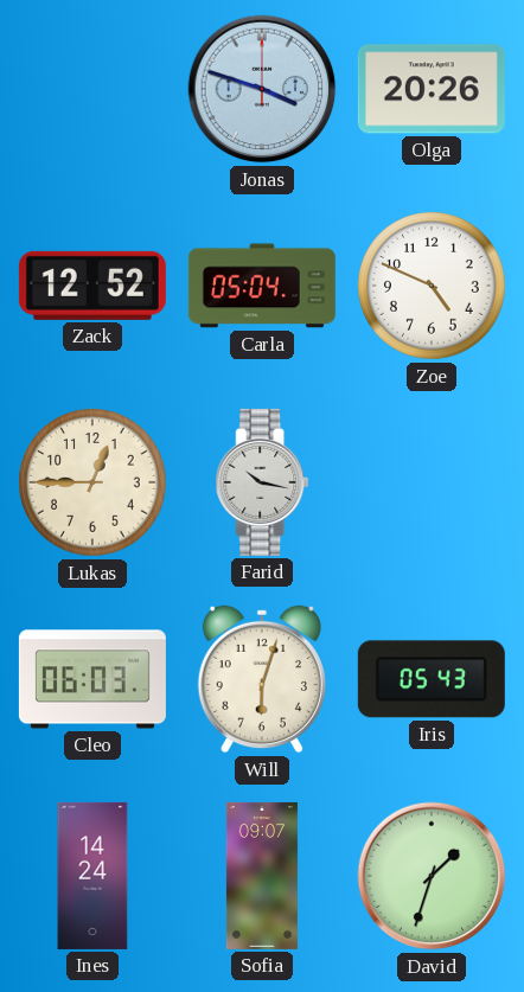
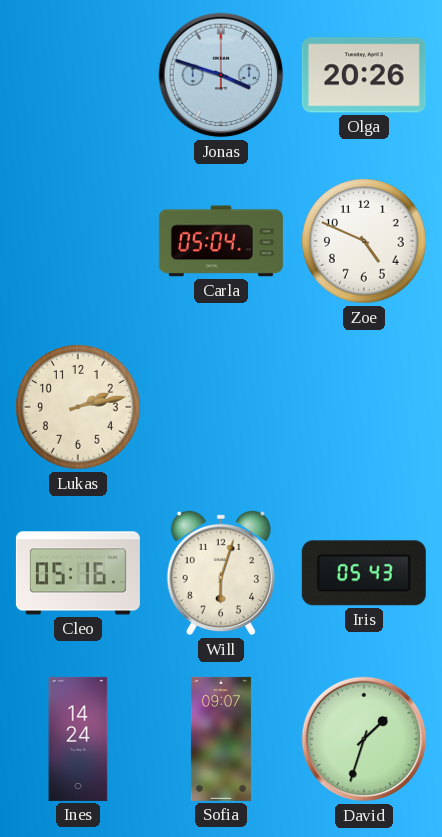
Zack: 12:52 -> none
Lukas: 12:45 -> 2:13
Farid: 10:17 -> none
Cleo: 06:03 -> 05:16
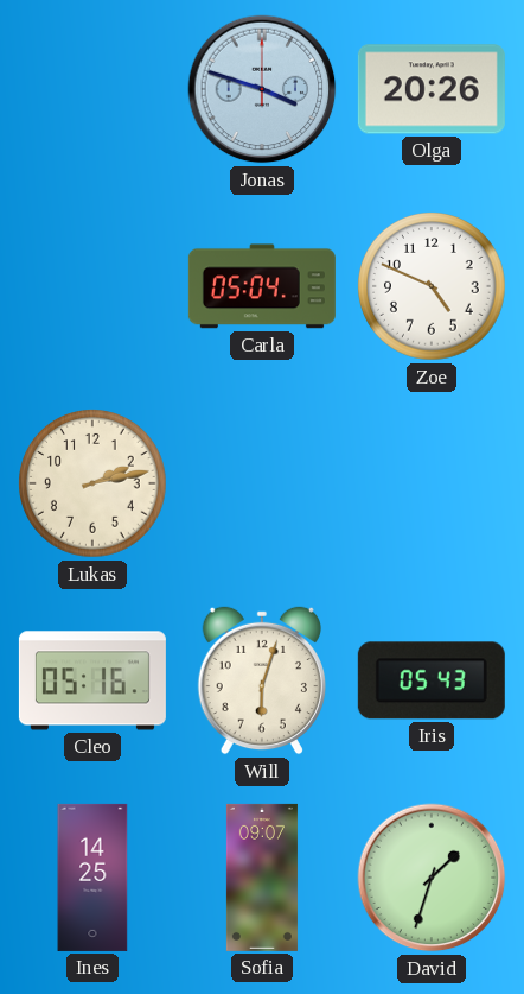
Ines: 14:24 -> 14:25
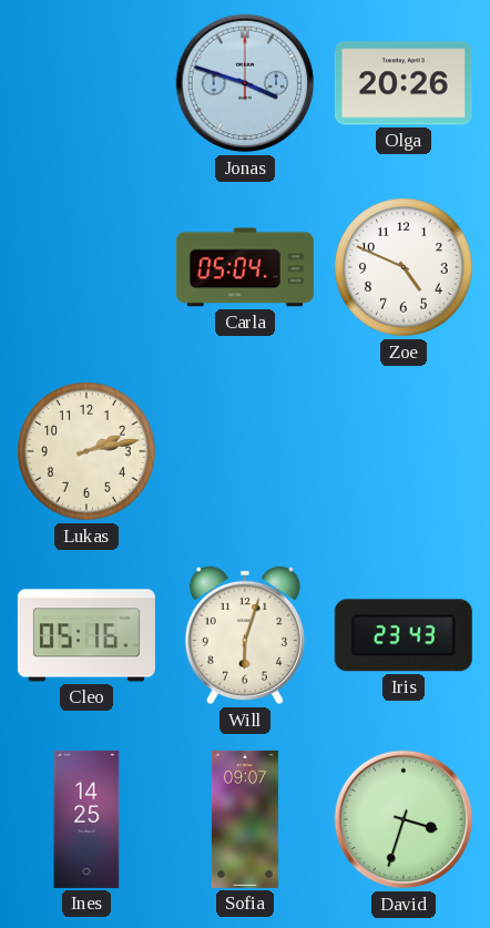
Iris: 05:43 -> 23:43
David: 1:33 -> 3:33
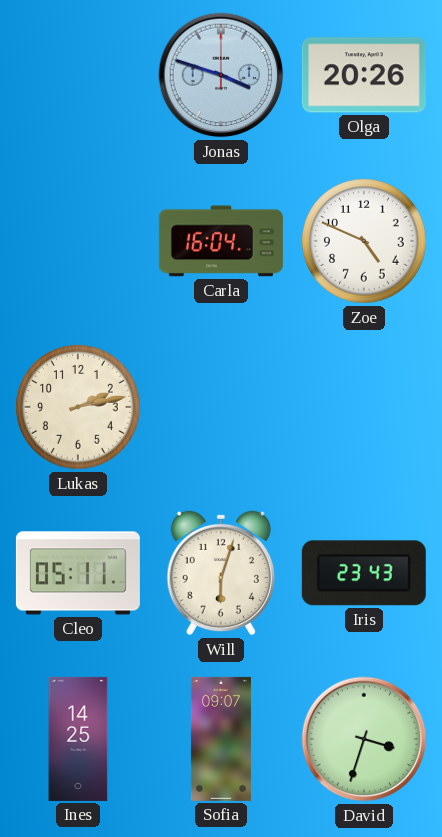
Carla: 05:04 -> 16:04
Cleo: 05:16 -> 05:11
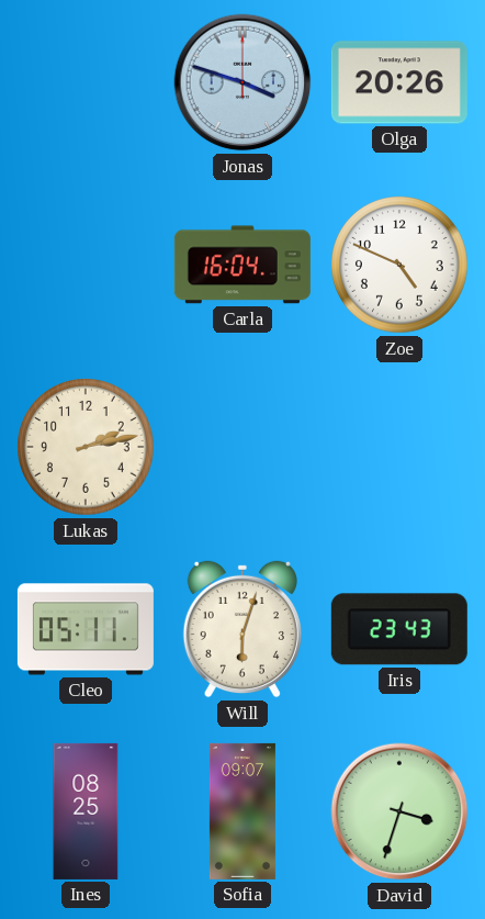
Ines: 14:25 -> 08:25
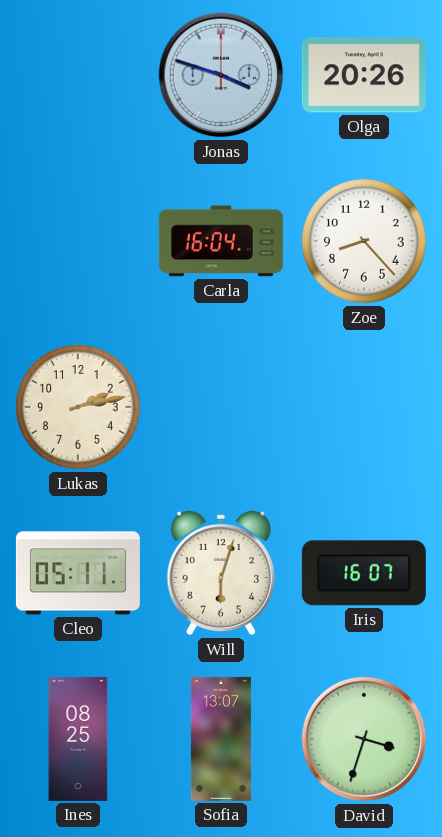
Zoe: 4:49 -> 8:23
Iris: 23:43 -> 16:07
Sofia: 09:07 -> 13:07
